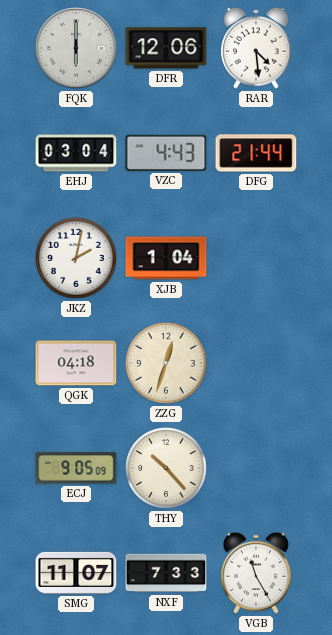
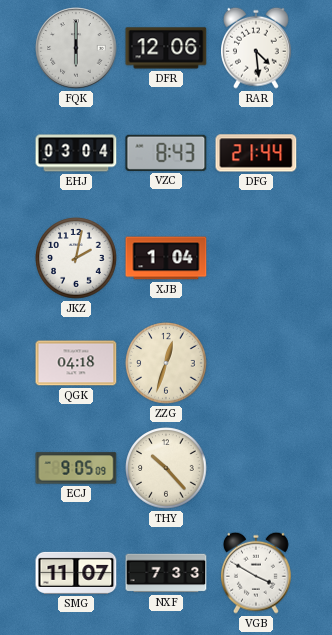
VZC: 4:43 -> 8:43
VGB: 11:25 -> 3:50
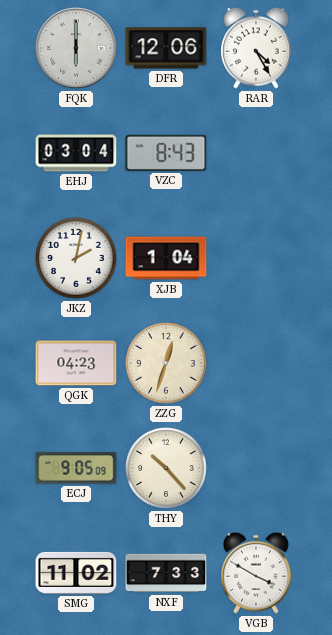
RAR: 4:29 -> 4:25
DFG: 21:44 -> none
QGK: 04:18 -> 04:23
SMG: 11:07 -> 11:02
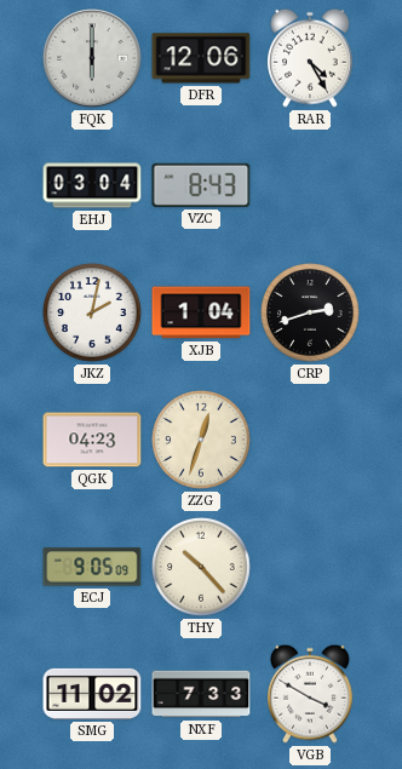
CRP: none -> 2:42
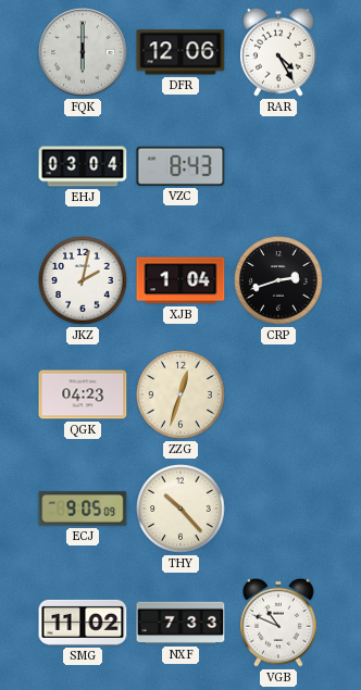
VGB: 3:50 -> 10:49
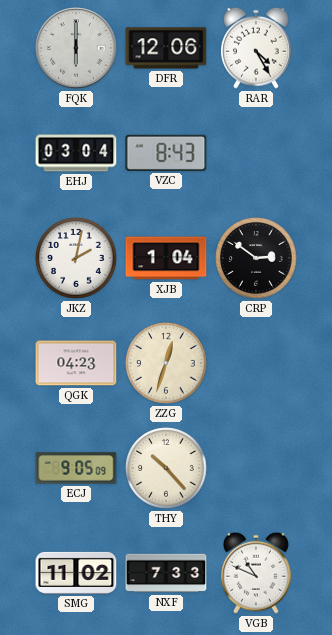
CRP: 2:42 -> 2:51
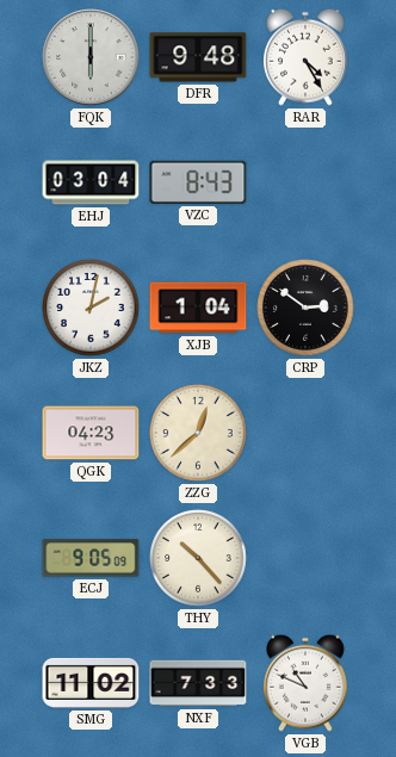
DFR: 12:06 -> 9:48
ZZG: 12:33 -> 12:38
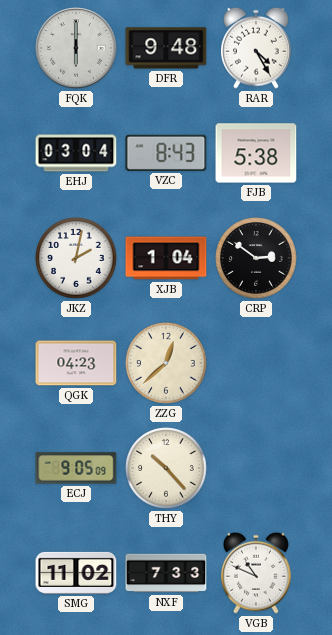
FJB: none -> 5:38
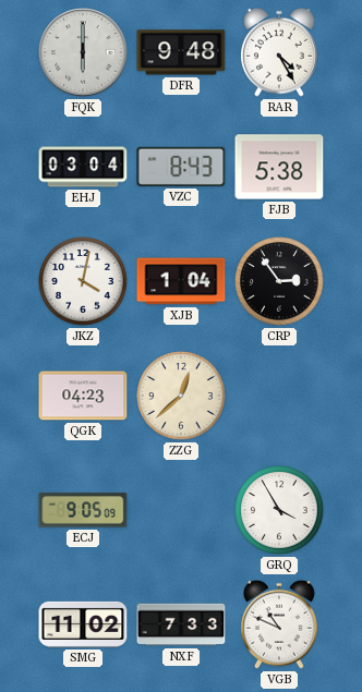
JKZ: 2:02 -> 4:02
CRP: 2:51 -> 2:54
THY: 10:23 -> none
GRQ: none -> 3:55
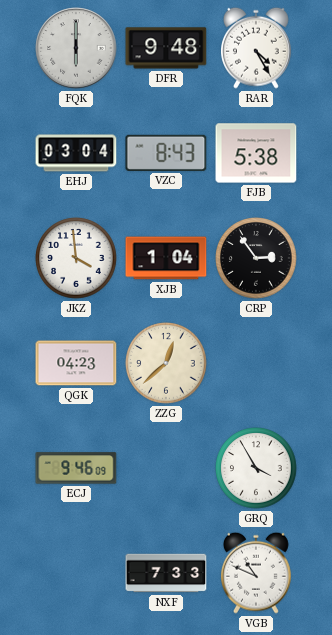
JKZ: 4:02 -> 3:59
ECJ: 9:05 -> 9:46
SMG: 11:02 -> none
